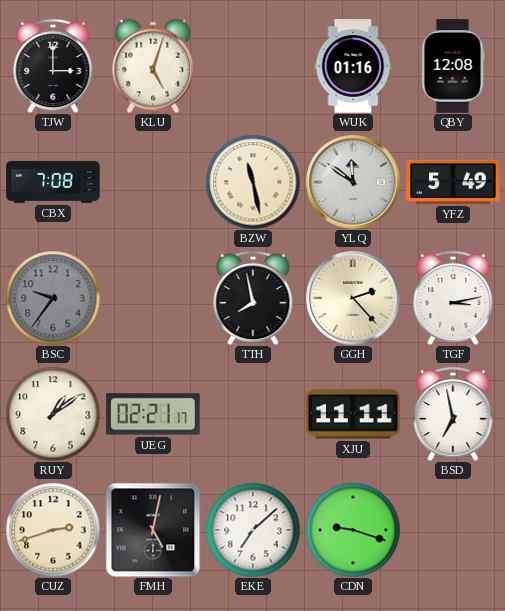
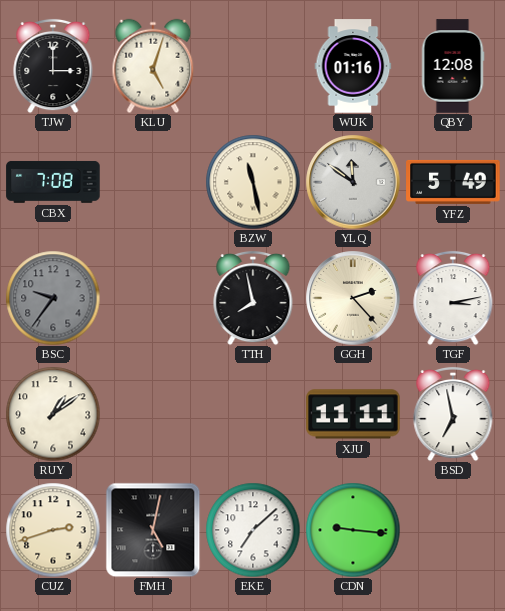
UEG: 02:21 -> none
CDN: 9:18 -> 9:16
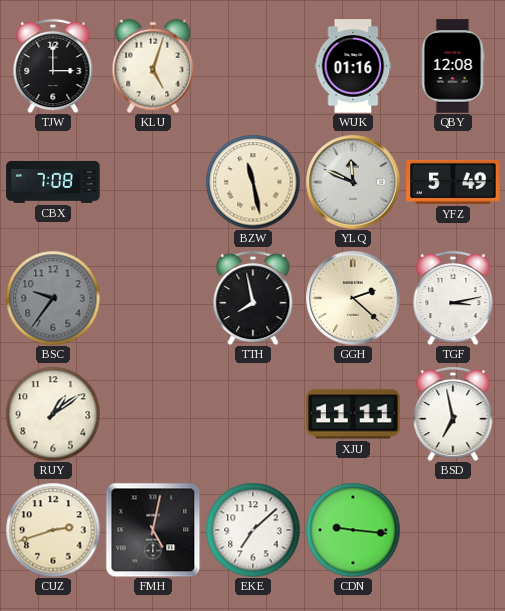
YLQ: 11:51 -> 11:49
GGH: 2:23 -> 2:22
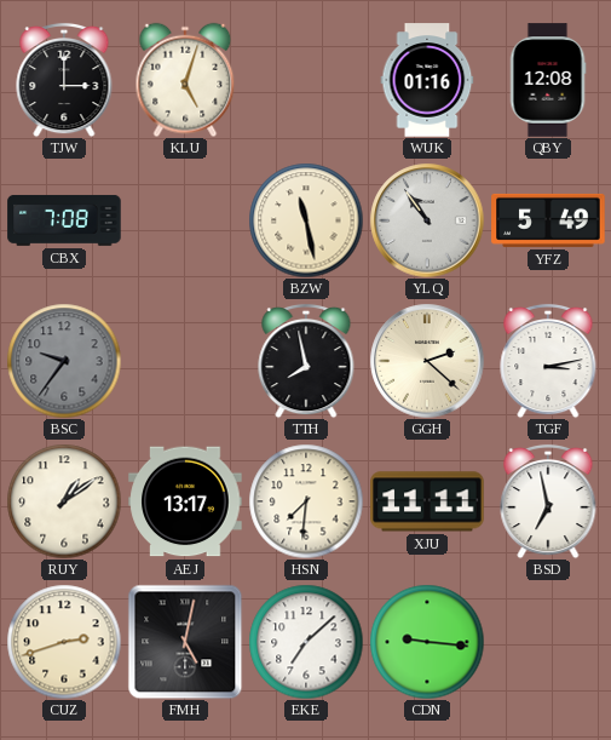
YLQ: 11:49 -> 10:54
AEJ: none -> 13:17
HSN: none -> 7:31
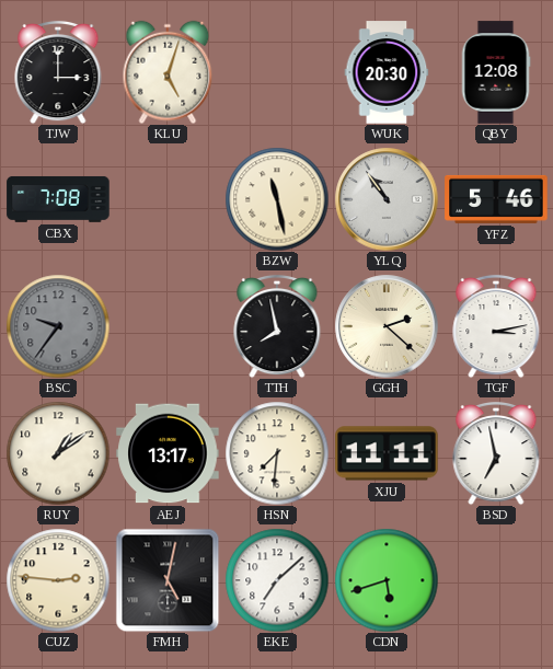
WUK: 01:16 -> 20:30
YFZ: 5:49 -> 5:46
CUZ: 2:42 -> 2:46
CDN: 9:16 -> 5:42
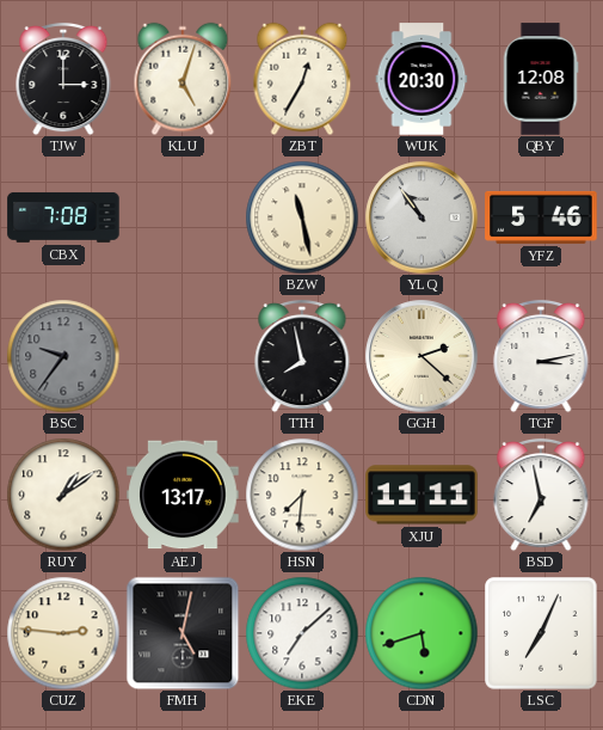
ZBT: none -> 12:35
LSC: none -> 7:04
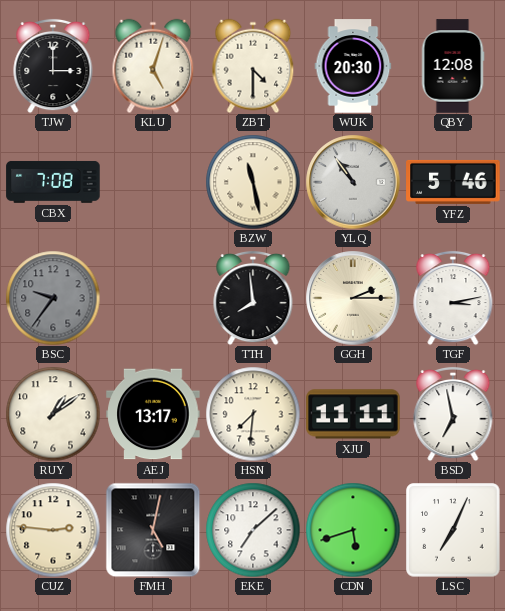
ZBT: 12:35 -> 4:30
TTH: 7:58 -> 7:59
GGH: 2:22 -> 2:15
